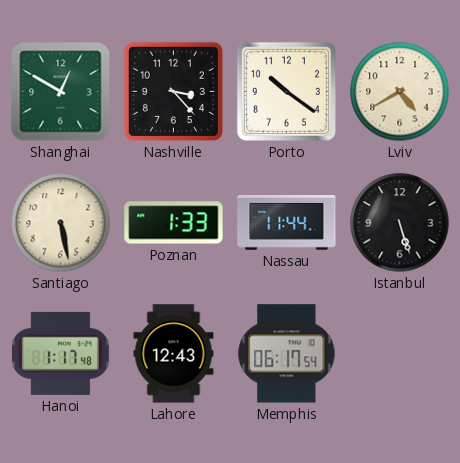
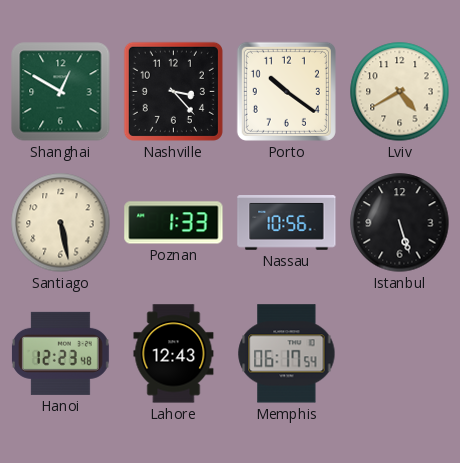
Nassau: 11:44 -> 10:56
Hanoi: 1:17 -> 12:23
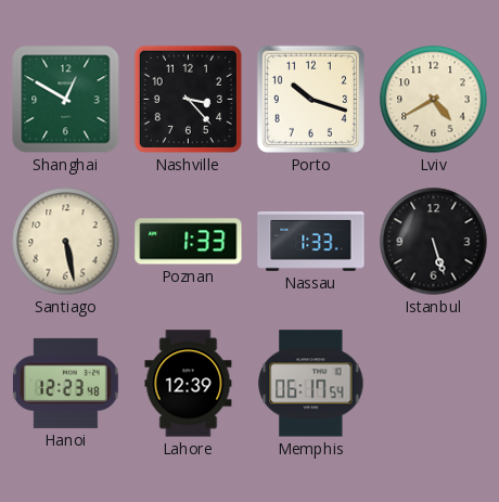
Porto: 10:21 -> 10:18
Nassau: 10:56 -> 1:33
Lahore: 12:43 -> 12:39
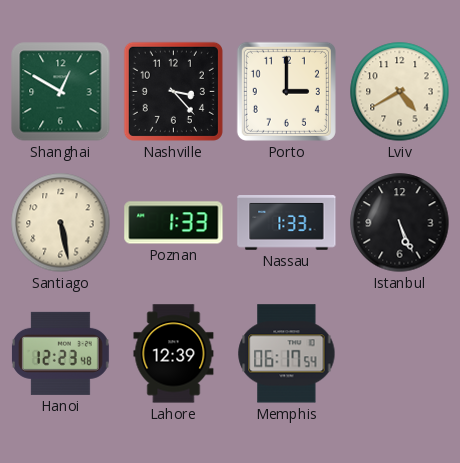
Porto: 10:18 -> 3:00
Istanbul: 5:27 -> 5:26
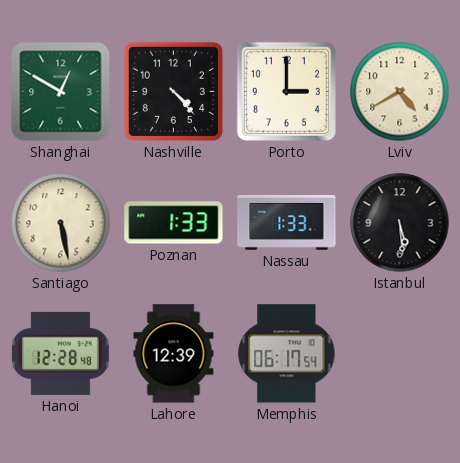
Nashville: 3:23 -> 4:23
Istanbul: 5:26 -> 5:29
Hanoi: 12:23 -> 12:28
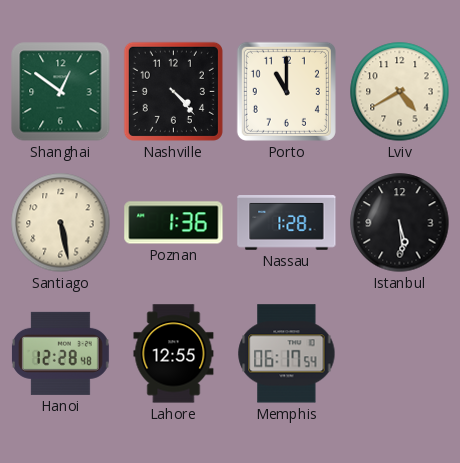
Shanghai: 12:50 -> 12:51
Porto: 3:00 -> 11:00
Poznan: 1:33 -> 1:36
Nassau: 1:33 -> 1:28
Lahore: 12:39 -> 12:55
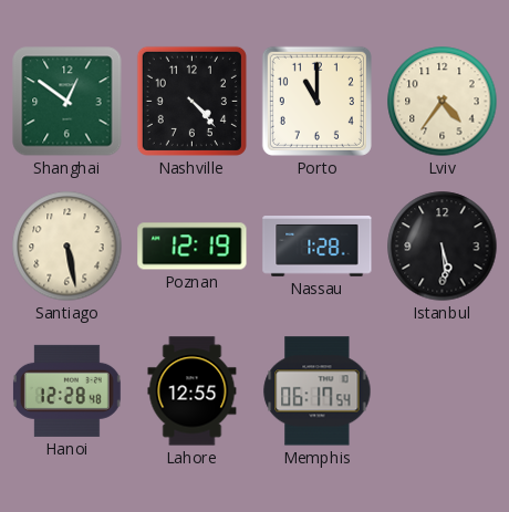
Lviv: 4:40 -> 4:36
Poznan: 1:36 -> 12:19
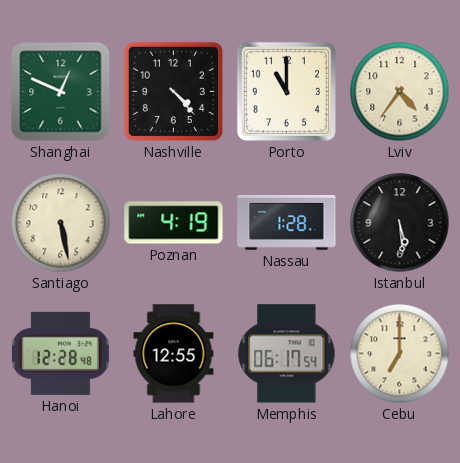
Shanghai: 12:51 -> 12:49
Poznan: 12:19 -> 4:19
Cebu: none -> 7:00
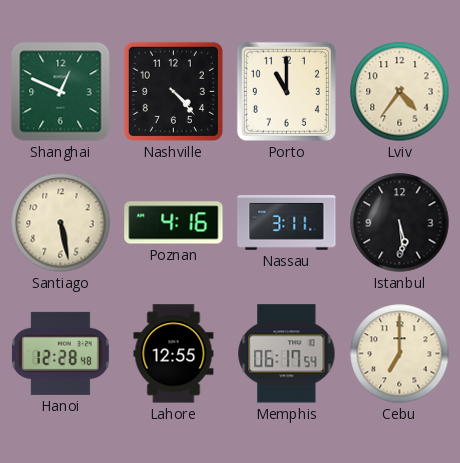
Poznan: 4:19 -> 4:16
Nassau: 1:28 -> 3:11
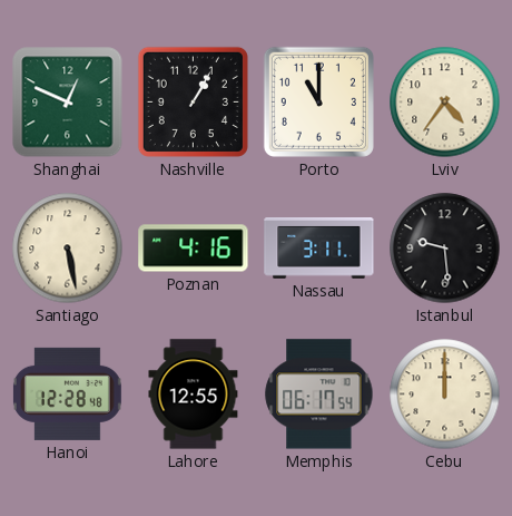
Nashville: 4:23 -> 1:05
Istanbul: 5:29 -> 9:29
Cebu: 7:00 -> 12:00
